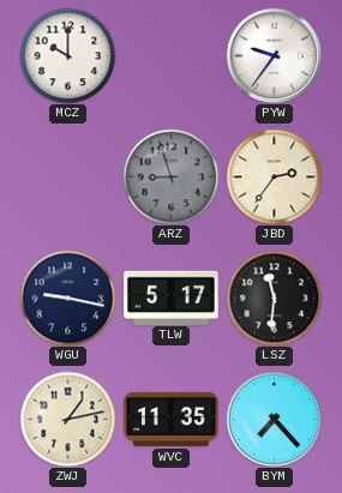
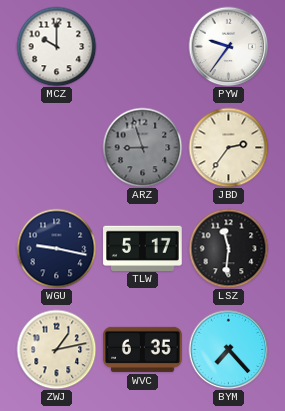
WVC: 11:35 -> 6:35
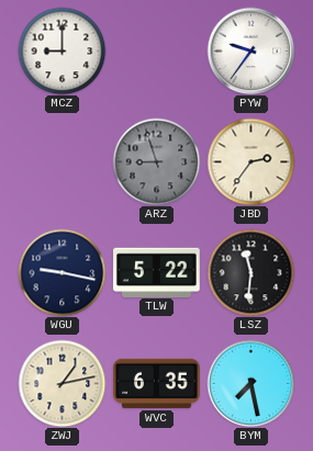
MCZ: 10:00 -> 9:00
TLW: 5:17 -> 5:22
BYM: 7:23 -> 7:28
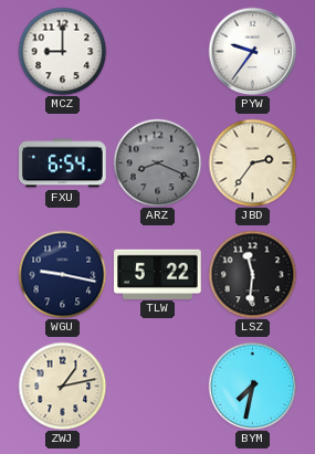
FXU: none -> 6:54
ARZ: 8:57 -> 8:19
WVC: 6:35 -> none
BYM: 7:28 -> 7:32
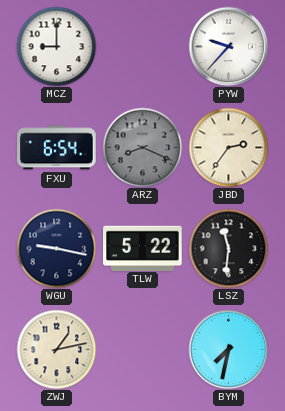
PYW: 9:36 -> 9:37
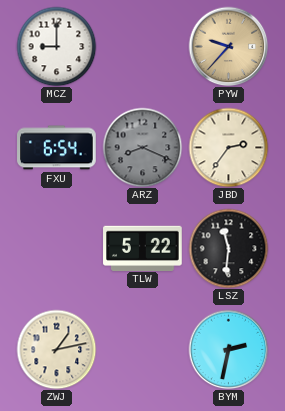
PYW dial: white -> champagne
WGU: 9:17 -> none
BYM: 7:32 -> 2:32
